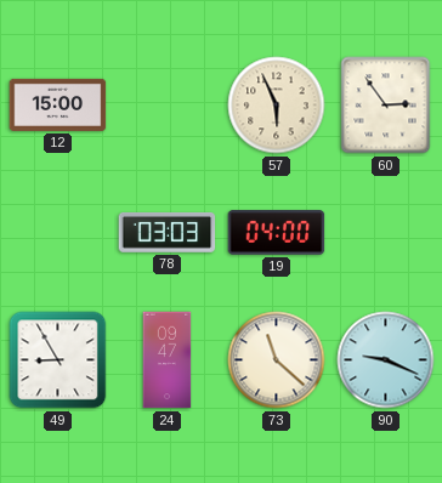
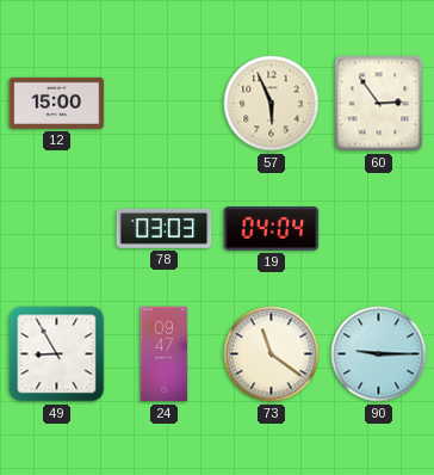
19: 04:00 -> 04:04
73: 11:22 -> 11:21
90: 9:19 -> 9:15
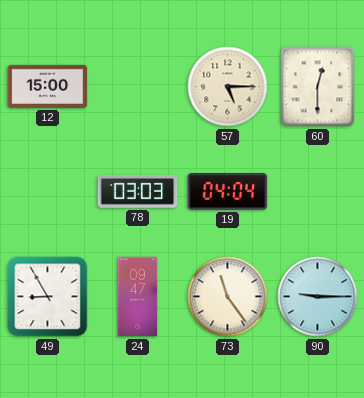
57: 5:56 -> 5:15
60: 2:54 -> 12:30
73: 11:21 -> 11:24
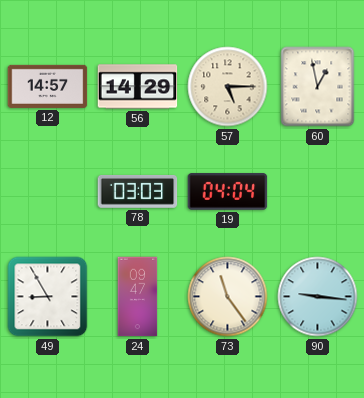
12: 15:00 -> 14:57
56: none -> 14:29
60: 12:30 -> 12:58
90: 9:15 -> 9:16
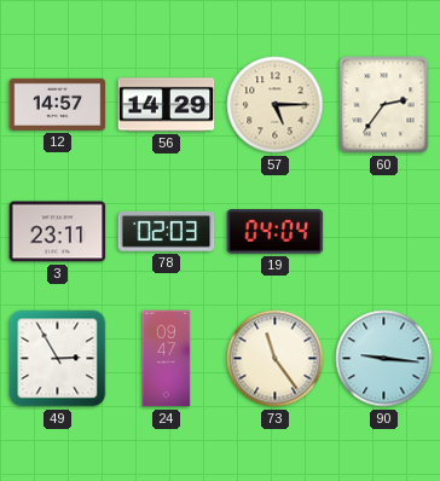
60: 12:58 -> 2:36
3: none -> 23:11
78: 03:03 -> 02:03
49: 8:55 -> 2:55
